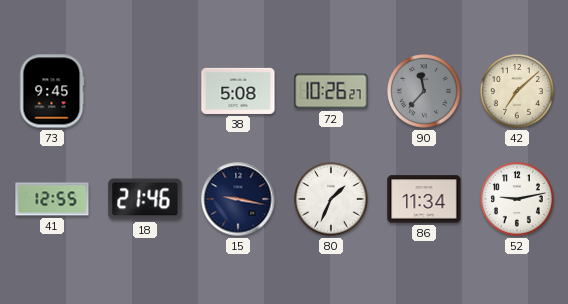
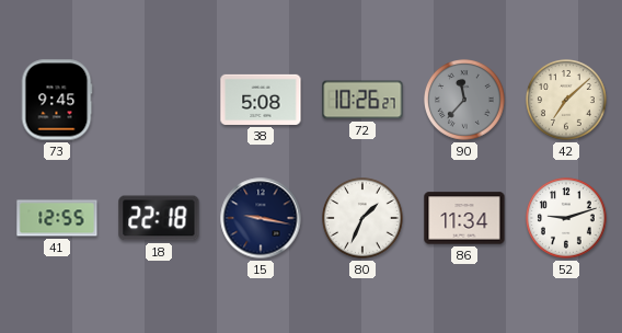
18: 21:46 -> 22:18
52: 9:13 -> 9:12
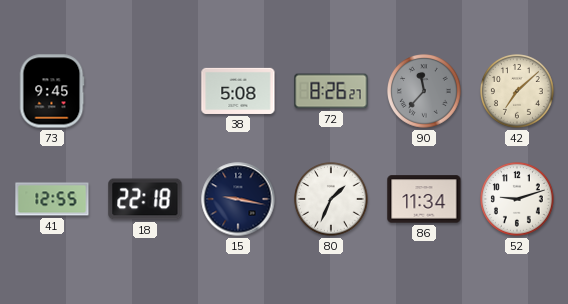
72: 10:26 -> 8:26
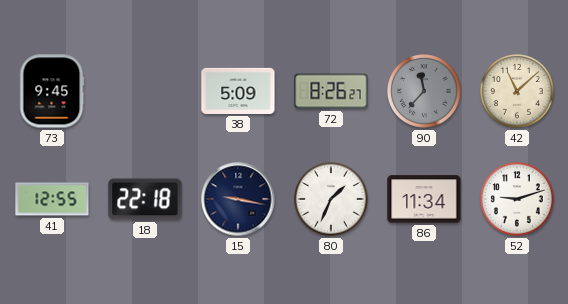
38: 5:08 -> 5:09
42: 7:08 -> 11:08
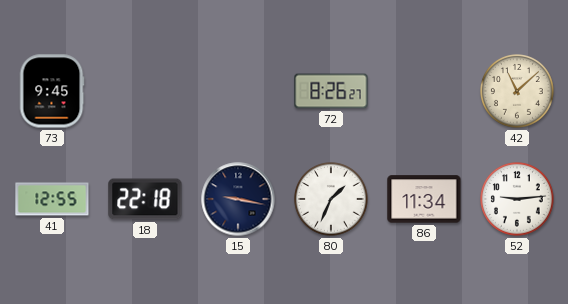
38: 5:09 -> none
90: 11:37 -> none
52: 9:12 -> 9:14
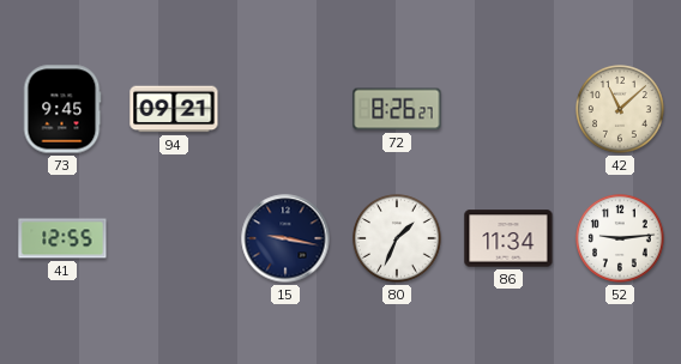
94: none -> 09:21
18: 22:18 -> none
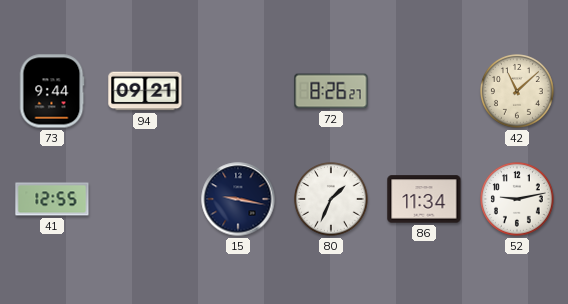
73: 9:45 -> 9:44
52: 9:14 -> 9:13
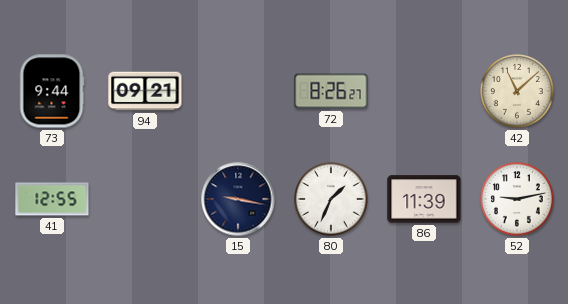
86: 11:34 -> 11:39
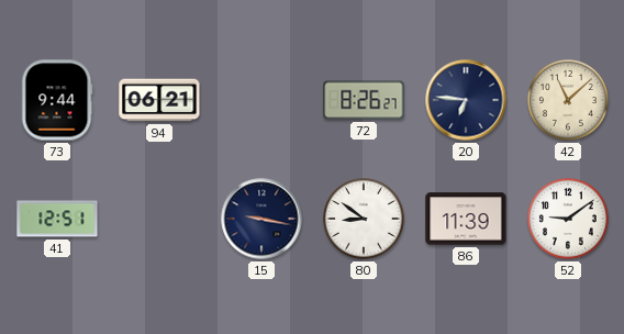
94: 09:21 -> 06:21
20: none -> 6:46
41: 12:55 -> 12:51
80: 1:34 -> 8:51
52: 9:13 -> 9:09
